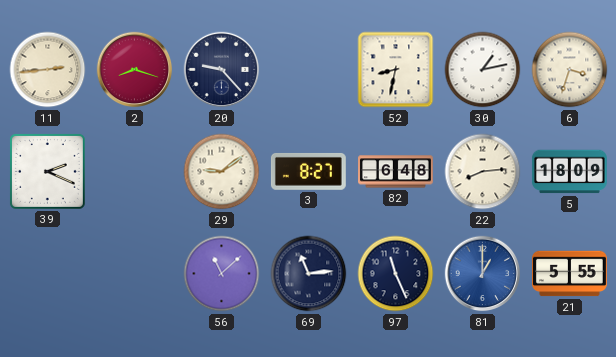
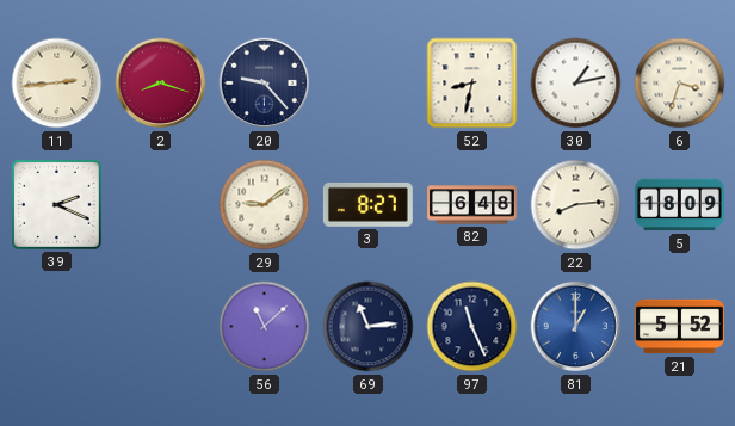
21: 5:55 -> 5:52
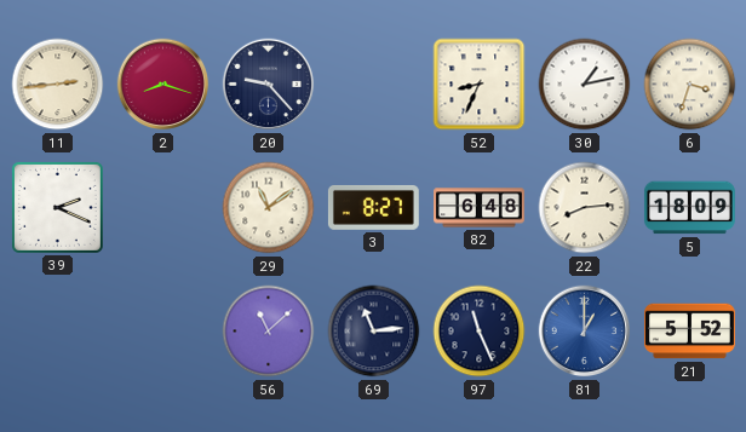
52: 8:32 -> 8:34
29: 9:09 -> 11:09
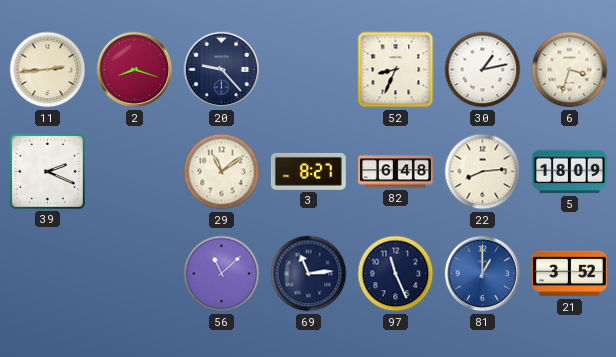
21: 5:52 -> 3:52
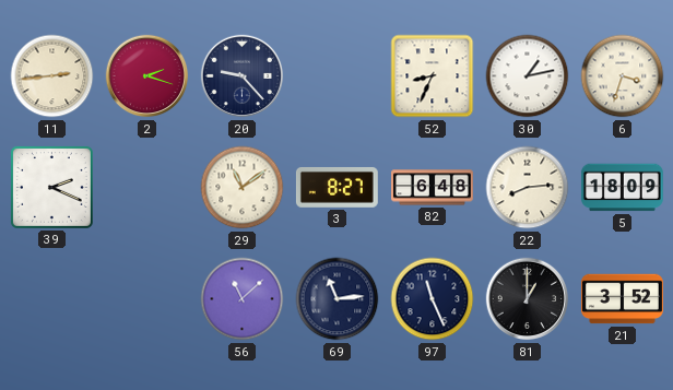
2: 8:18 -> 2:18
81 dial: blue -> black
